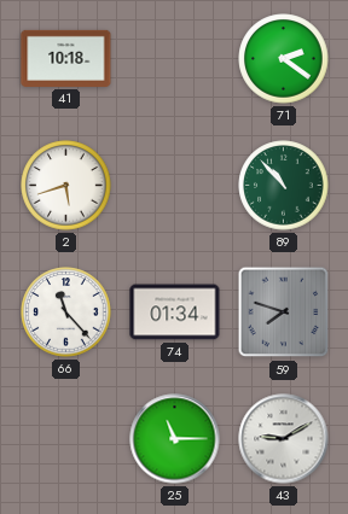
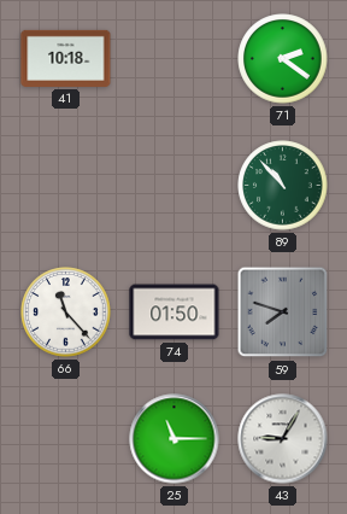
2: 5:42 -> none
74: 01:34 -> 01:50
43: 9:10 -> 9:05
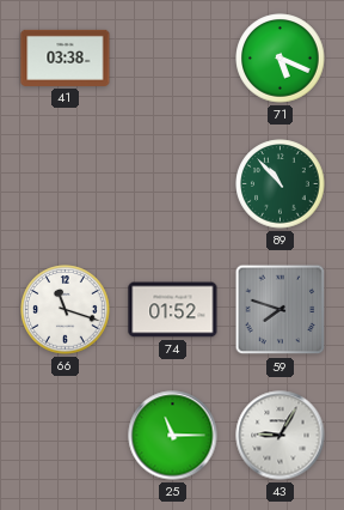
41: 10:18 -> 03:38
71: 2:21 -> 5:19
66: 11:23 -> 11:18
74: 01:50 -> 01:52
